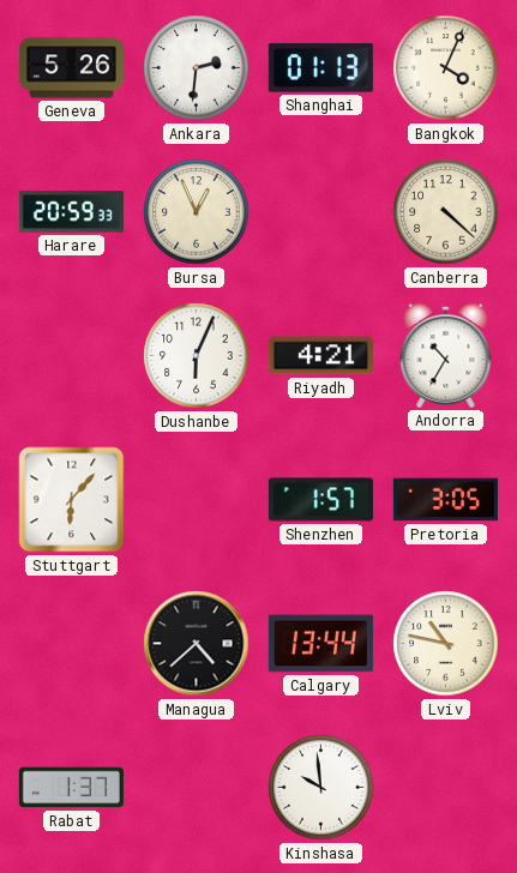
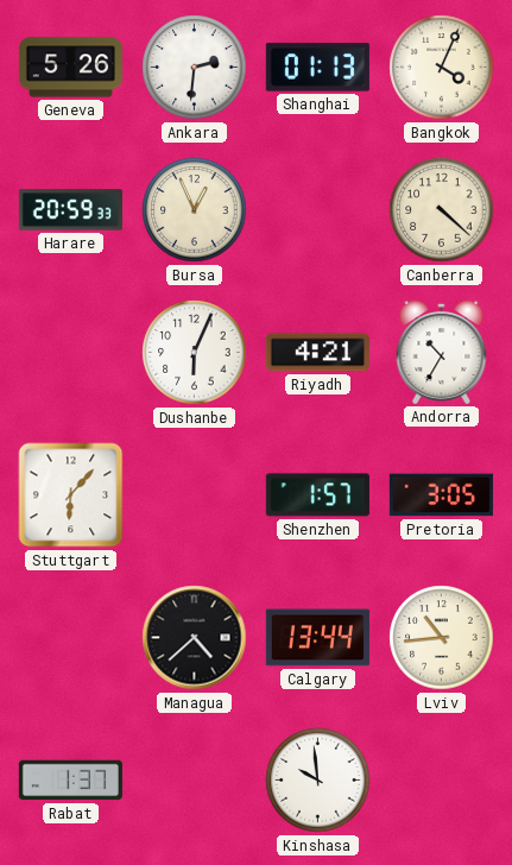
Lviv: 10:47 -> 10:44
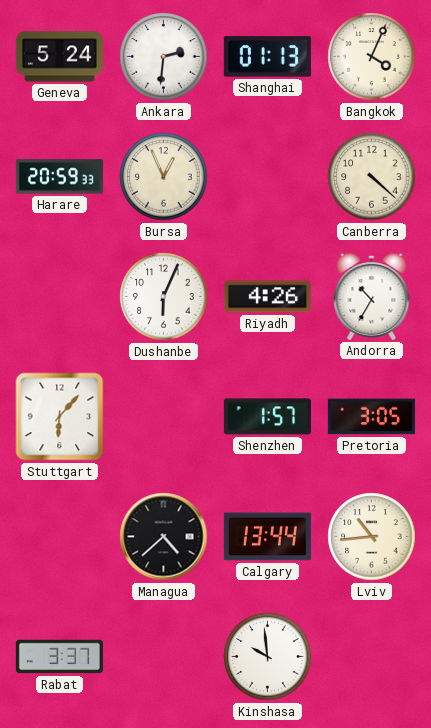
Geneva: 5:26 -> 5:24
Riyadh: 4:21 -> 4:26
Rabat: 1:37 -> 3:37
